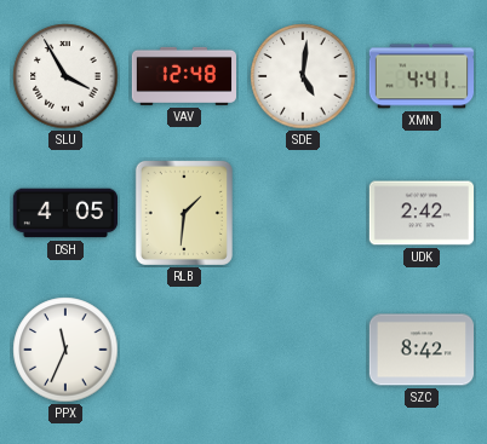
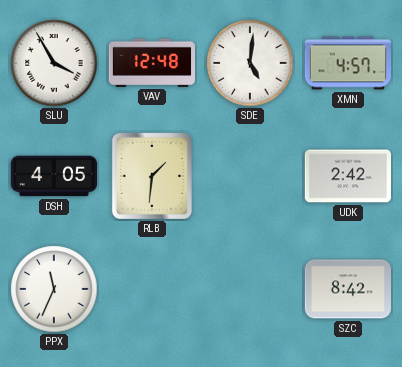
XMN: 4:41 -> 4:57
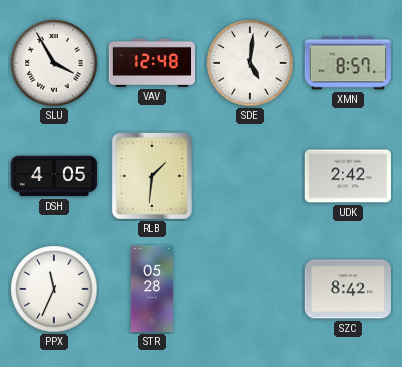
XMN: 4:57 -> 8:57
STR: none -> 05:28
